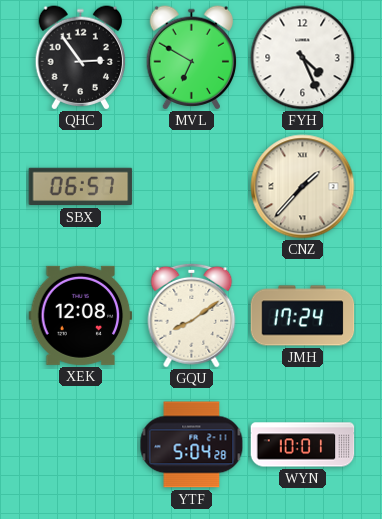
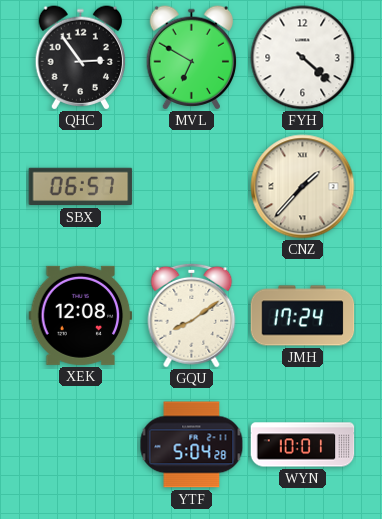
FYH: 4:26 -> 4:22
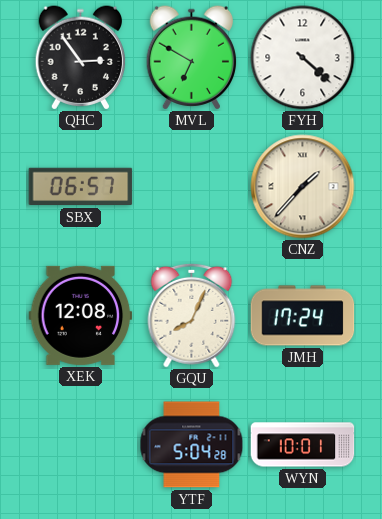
GQU: 8:09 -> 8:04
